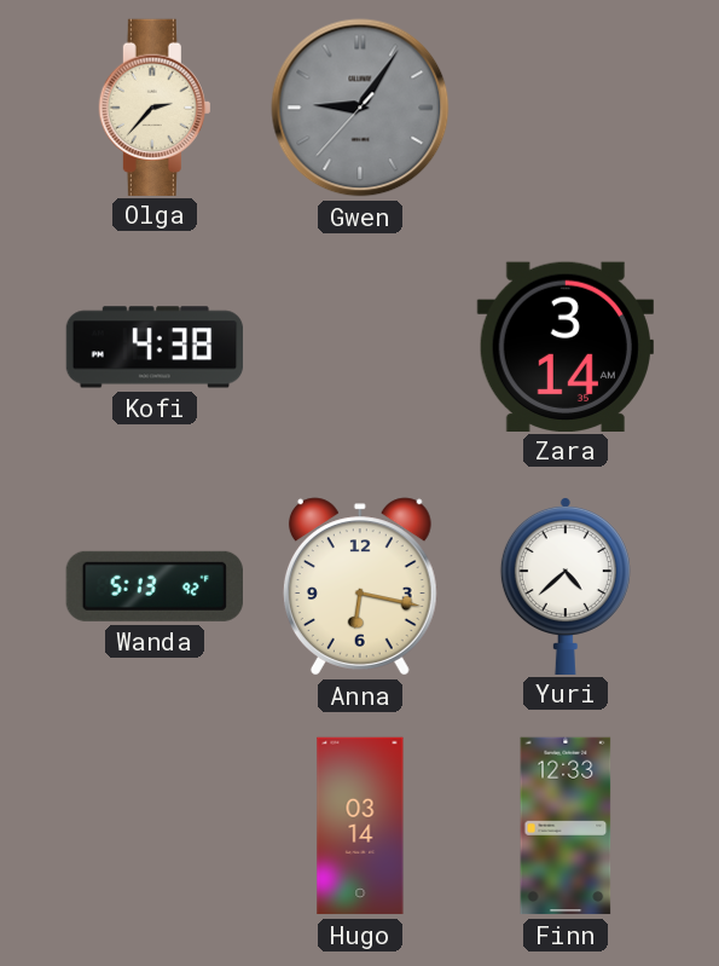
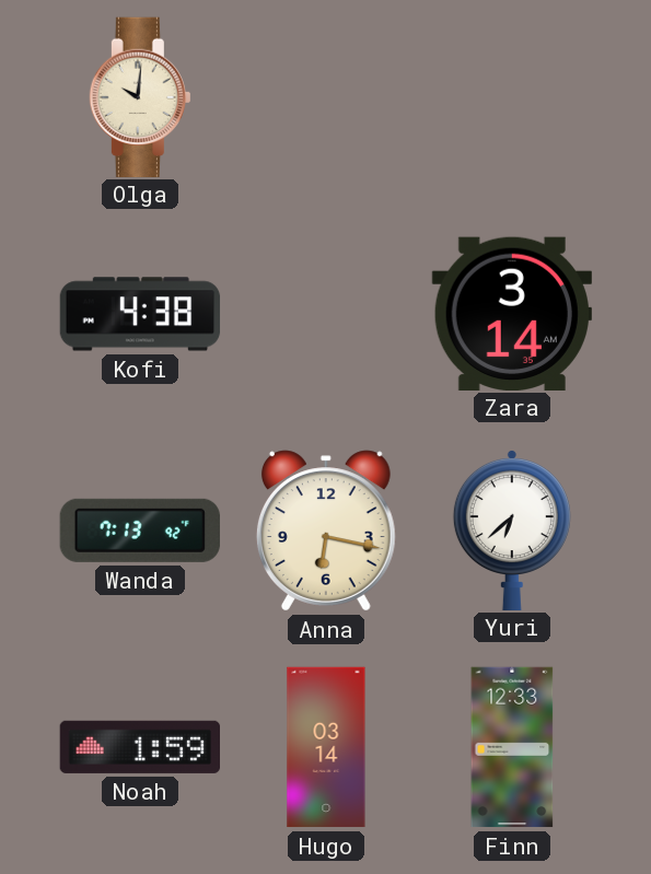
Olga: 2:37 -> 10:01
Gwen: 9:05 -> none
Wanda: 5:13 -> 7:13
Yuri: 4:38 -> 6:38
Noah: none -> 1:59
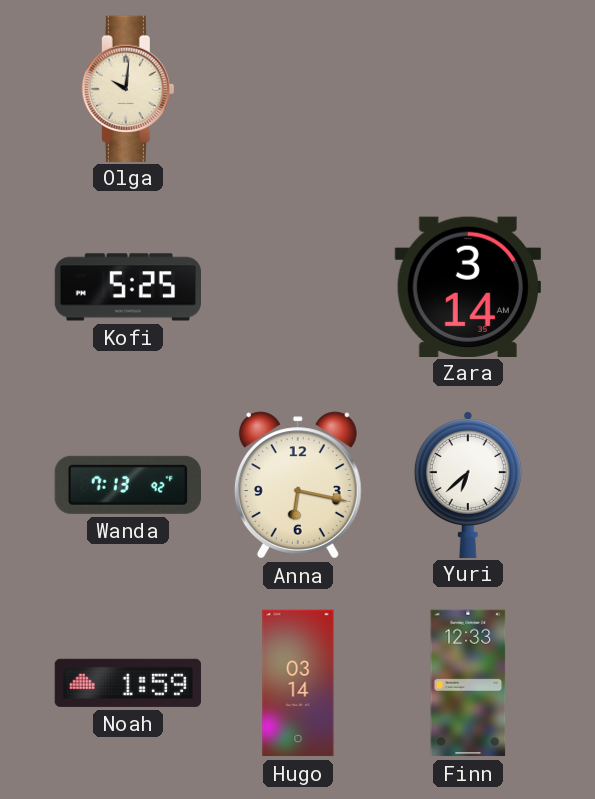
Kofi: 4:38 -> 5:25
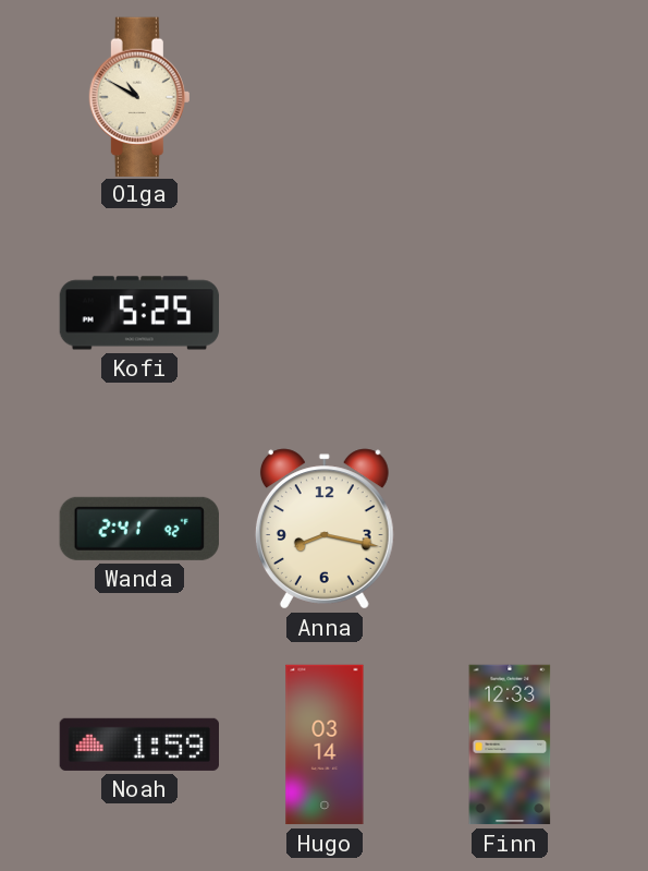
Olga: 10:01 -> 10:50
Zara: 3:14 -> none
Wanda: 7:13 -> 2:41
Anna: 6:17 -> 8:17
Yuri: 6:38 -> none
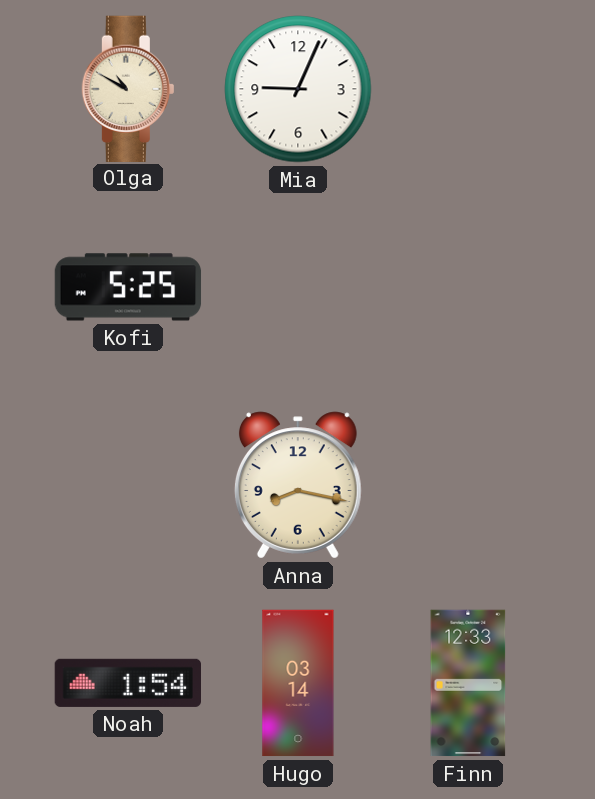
Mia: none -> 9:04
Wanda: 2:41 -> none
Noah: 1:59 -> 1:54
